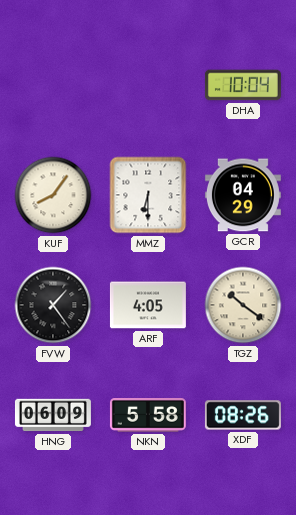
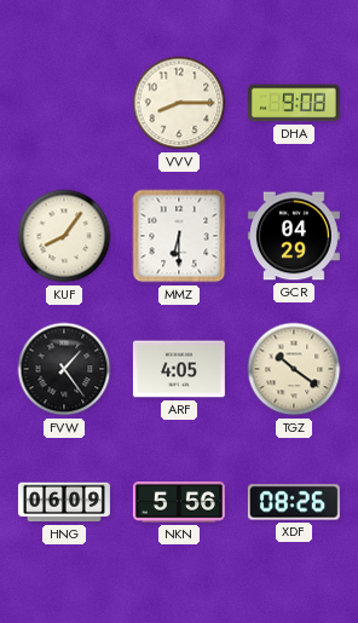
VVV: none -> 8:15
DHA: 10:04 -> 9:08
NKN: 5:58 -> 5:56
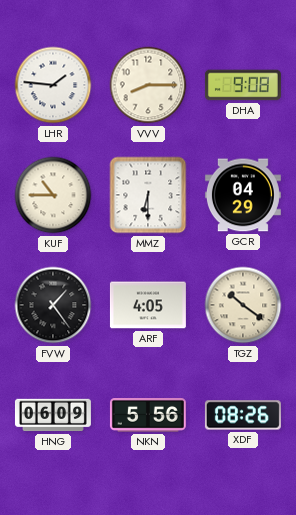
LHR: none -> 1:46
KUF: 8:06 -> 10:45
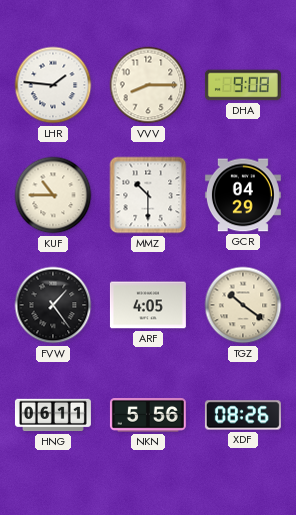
MMZ: 6:30 -> 10:30
HNG: 06:09 -> 06:11
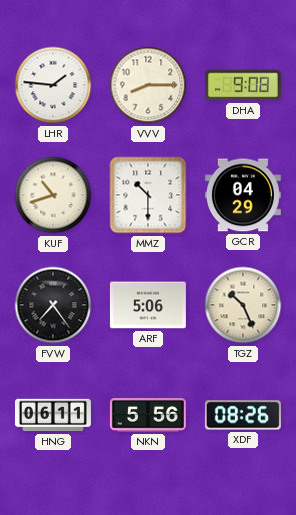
KUF: 10:45 -> 10:42
FVW: 1:24 -> 7:24
ARF: 4:05 -> 5:06
TGZ: 10:21 -> 10:26
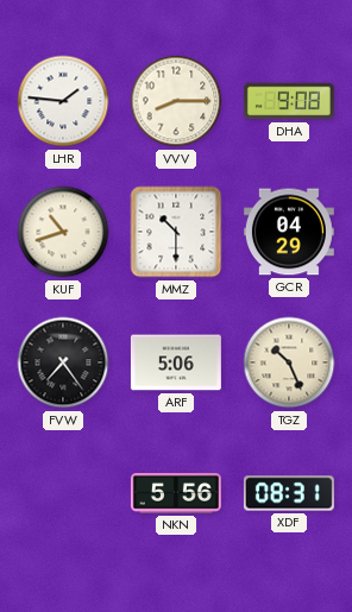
HNG: 06:11 -> none
XDF: 08:26 -> 08:31
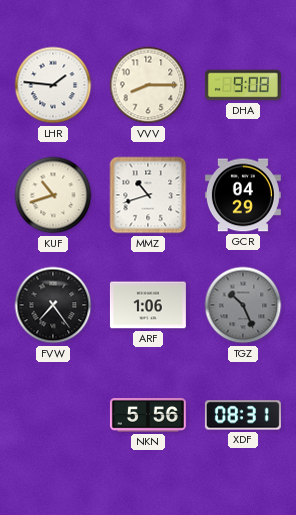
MMZ: 10:30 -> 10:42
ARF: 5:06 -> 1:06
TGZ dial: cream -> grey
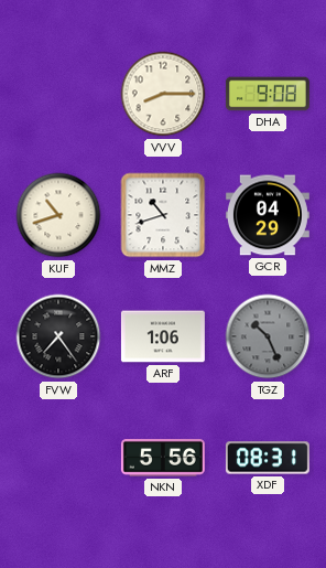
LHR: 1:46 -> none
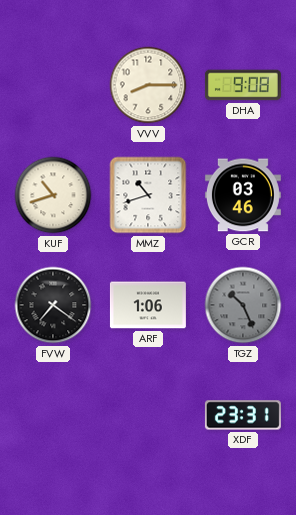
GCR: 04:29 -> 03:46
FVW: 7:24 -> 7:21
NKN: 5:56 -> none
XDF: 08:31 -> 23:31
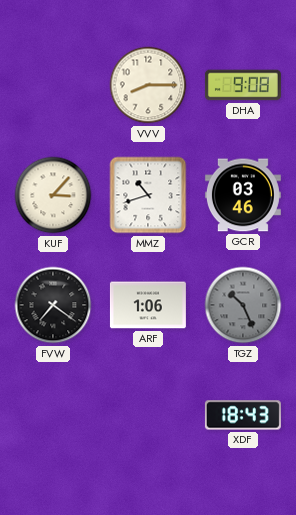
KUF: 10:42 -> 3:07
XDF: 23:31 -> 18:43
